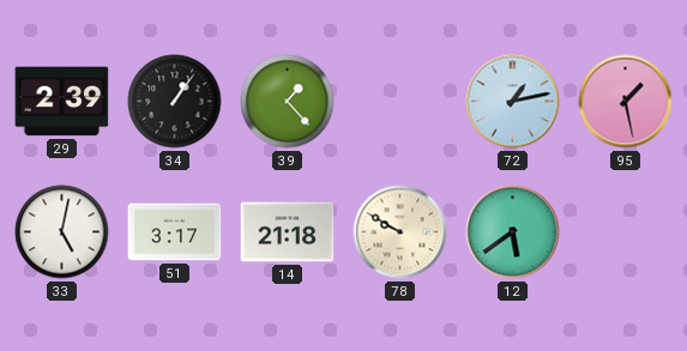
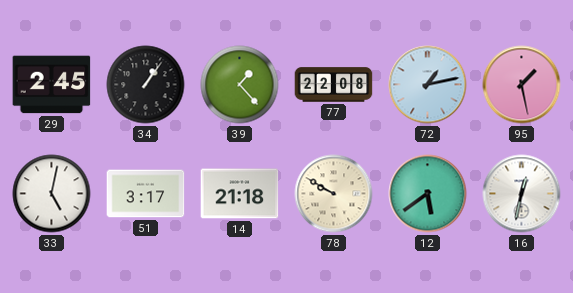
29: 2:39 -> 2:45
77: none -> 22:08
16: none -> 12:32
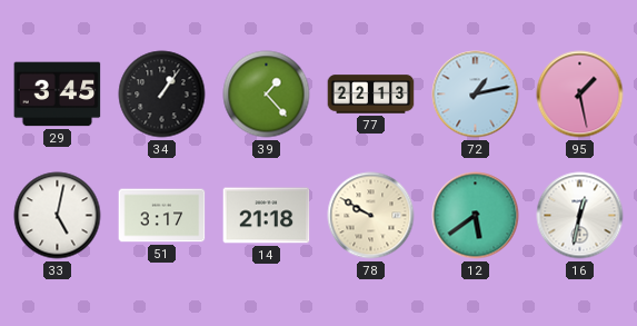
29: 2:45 -> 3:45
77: 22:08 -> 22:13
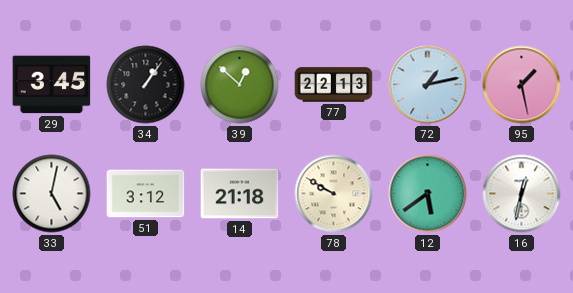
39: 1:23 -> 12:52
51: 3:17 -> 3:12
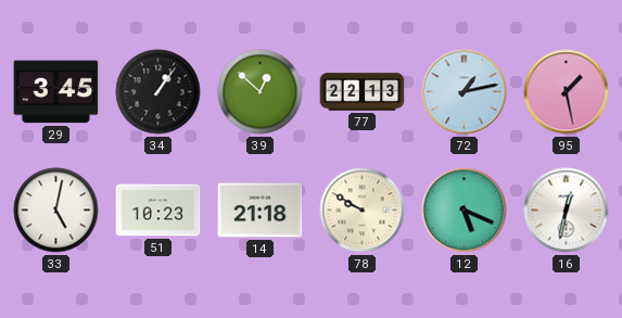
51: 3:12 -> 10:23
12: 5:39 -> 5:19
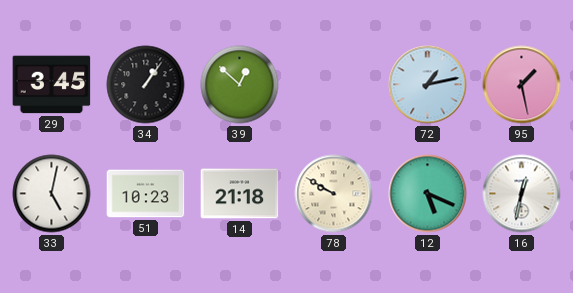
77: 22:13 -> none
